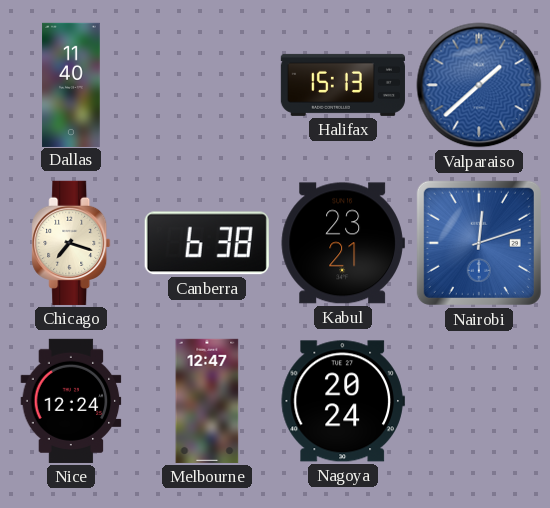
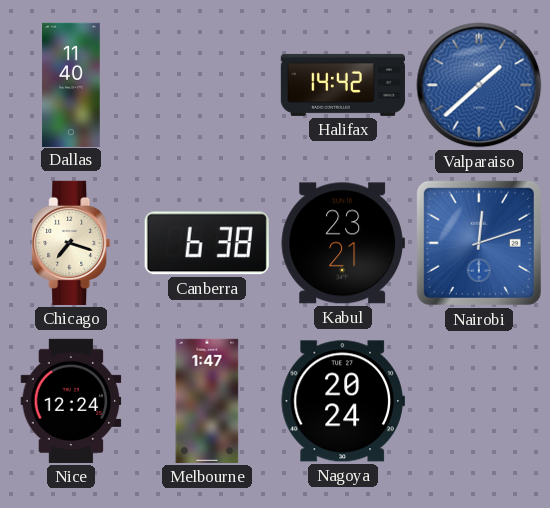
Halifax: 15:13 -> 14:42
Melbourne: 12:47 -> 1:47
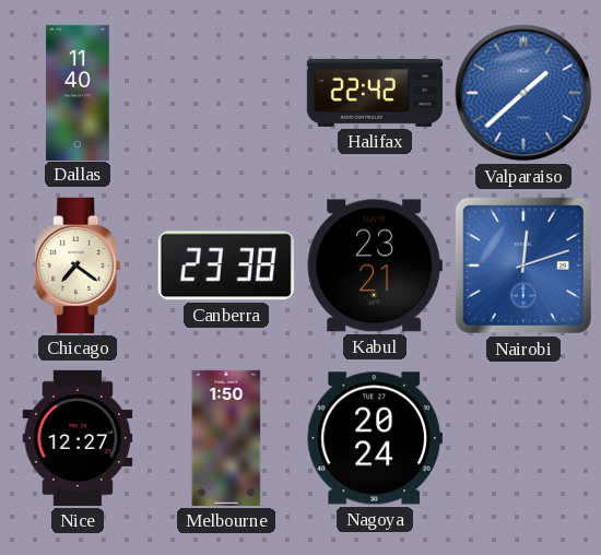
Halifax: 14:42 -> 22:42
Chicago: 7:18 -> 7:21
Canberra: 6:38 -> 23:38
Nice: 12:24 -> 12:27
Melbourne: 1:47 -> 1:50
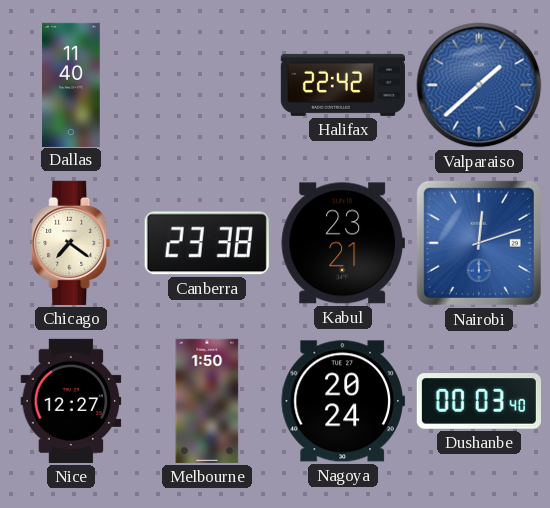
Dushanbe: none -> 00:03
